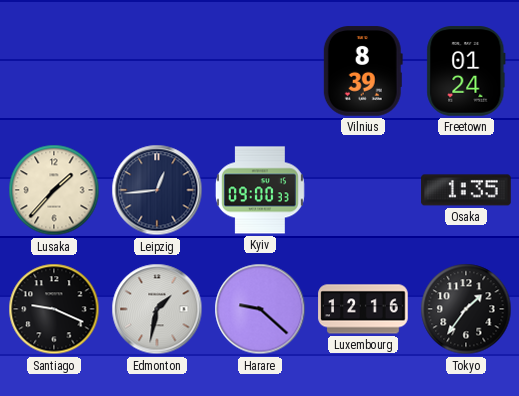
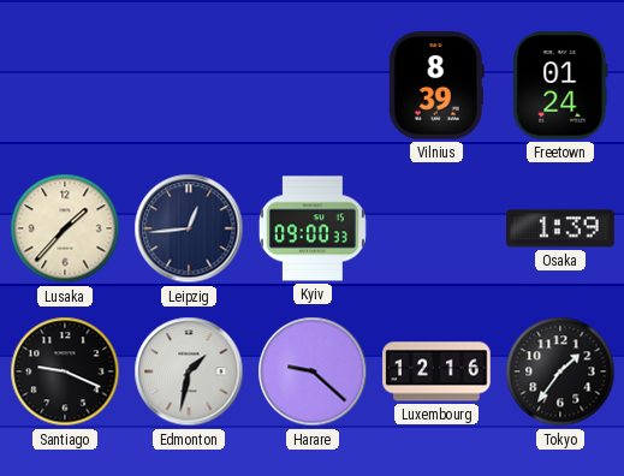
Osaka: 1:35 -> 1:39
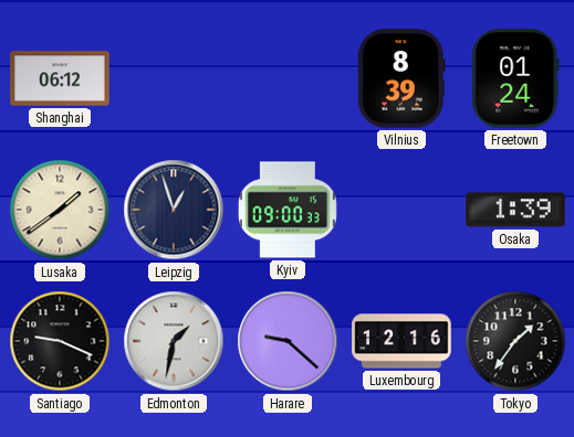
Shanghai: none -> 06:12
Lusaka: 1:37 -> 1:39
Leipzig: 12:44 -> 12:57
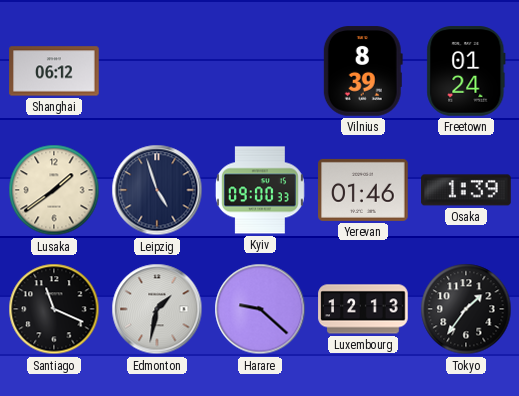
Leipzig: 12:57 -> 4:57
Yerevan: none -> 01:46
Santiago: 9:19 -> 11:19
Luxembourg: 12:16 -> 12:13
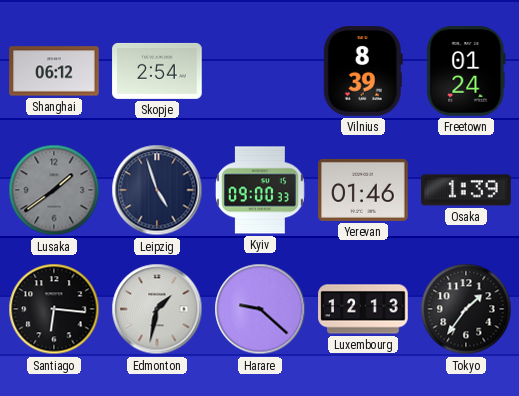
Skopje: none -> 2:54
Lusaka dial: cream -> grey
Santiago: 11:19 -> 6:16
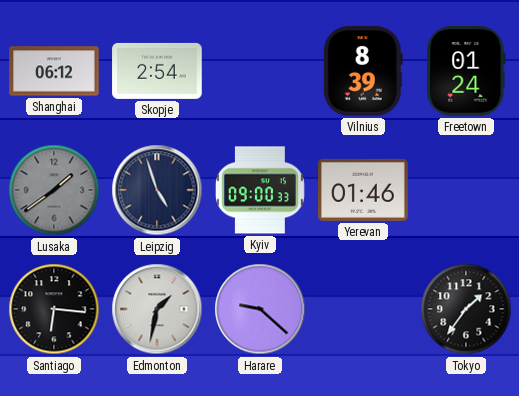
Osaka: 1:39 -> none
Luxembourg: 12:13 -> none
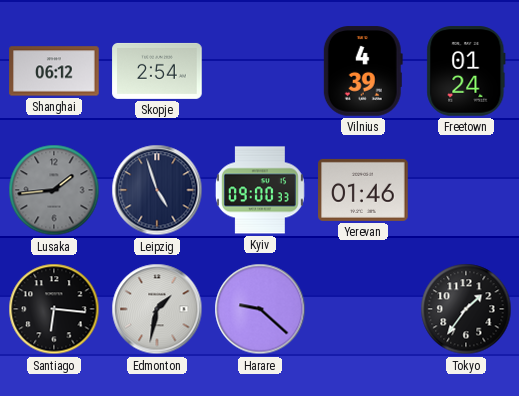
Vilnius: 8:39 -> 4:39
Lusaka: 1:39 -> 1:44
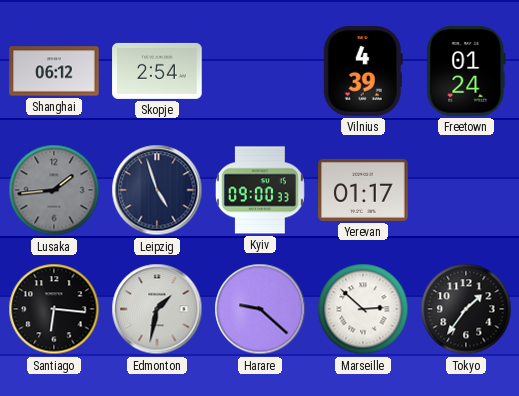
Yerevan: 01:46 -> 01:17
Marseille: none -> 2:52
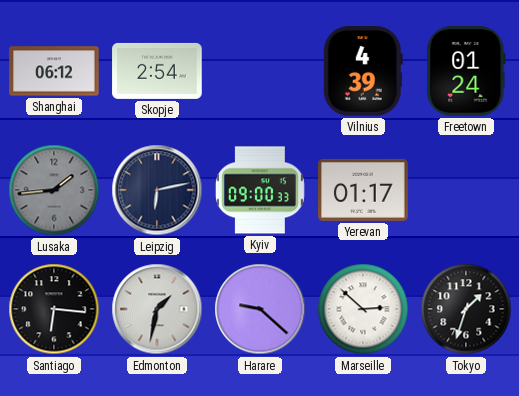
Leipzig: 4:57 -> 6:13
Tokyo: 1:36 -> 1:33
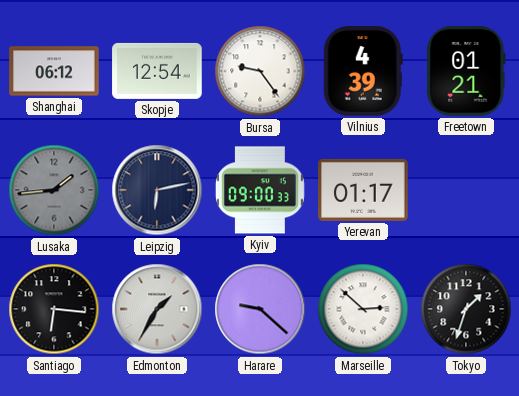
Skopje: 2:54 -> 12:54
Bursa: none -> 9:24
Freetown: 01:24 -> 01:21
Edmonton: 1:32 -> 1:35
